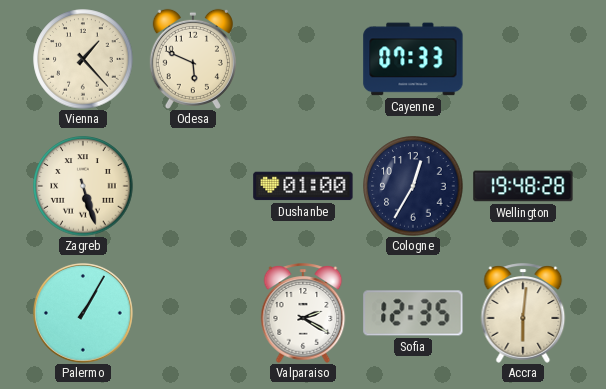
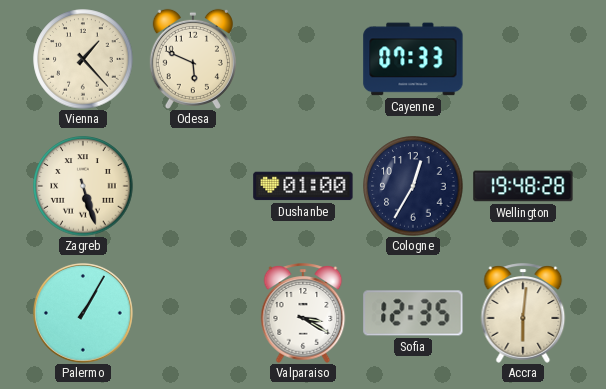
Valparaiso: 2:20 -> 3:20
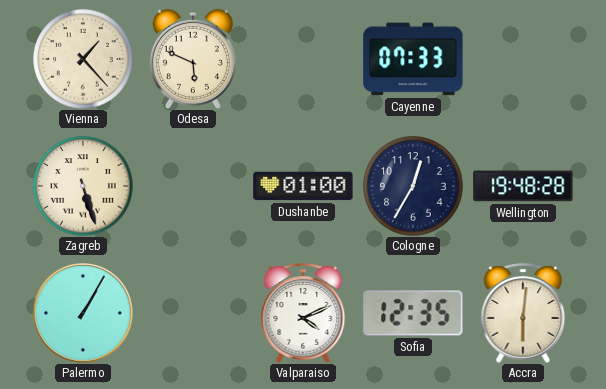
Valparaiso: 3:20 -> 4:11
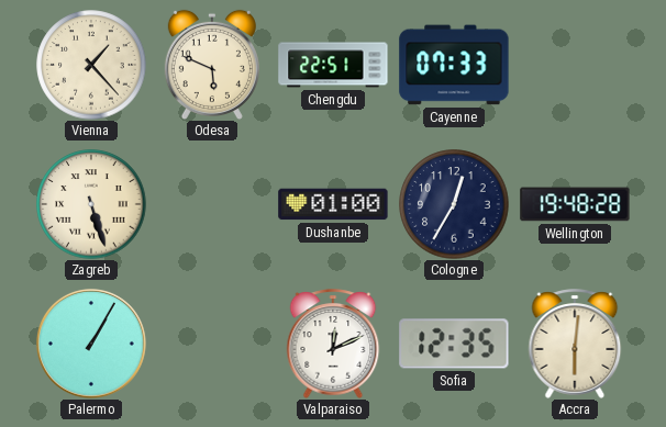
Chengdu: none -> 22:51
Valparaiso: 4:11 -> 12:11
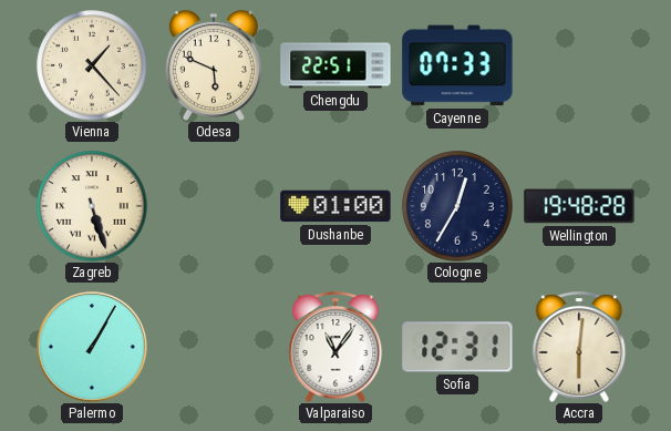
Valparaiso: 12:11 -> 11:06
Sofia: 12:35 -> 12:31
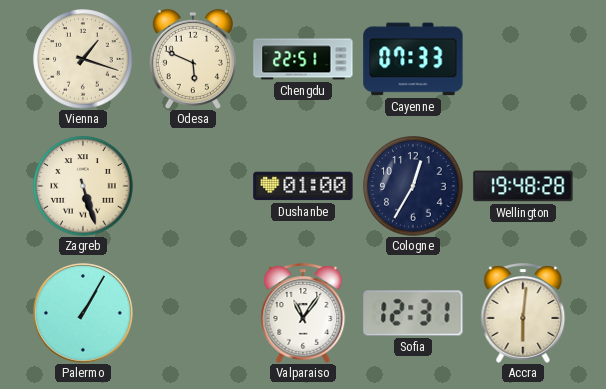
Vienna: 1:23 -> 1:18
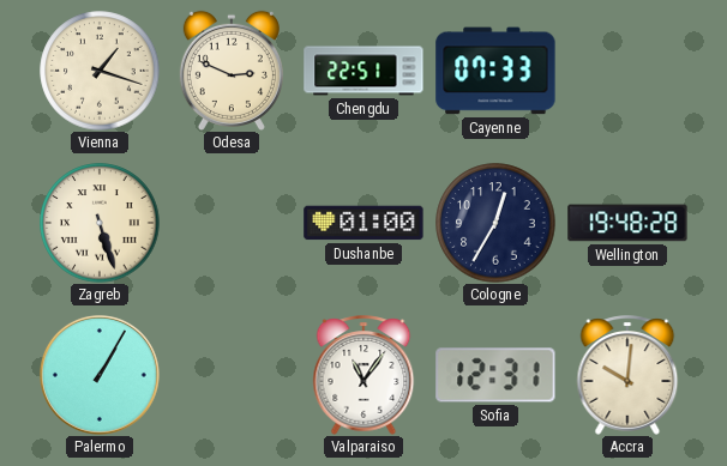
Odesa: 5:49 -> 2:49
Accra: 6:01 -> 10:01
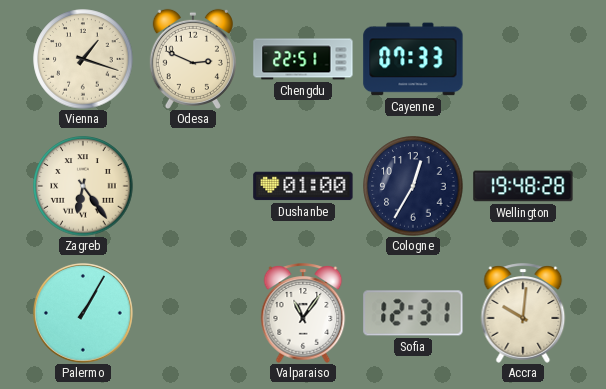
Zagreb: 5:27 -> 6:24
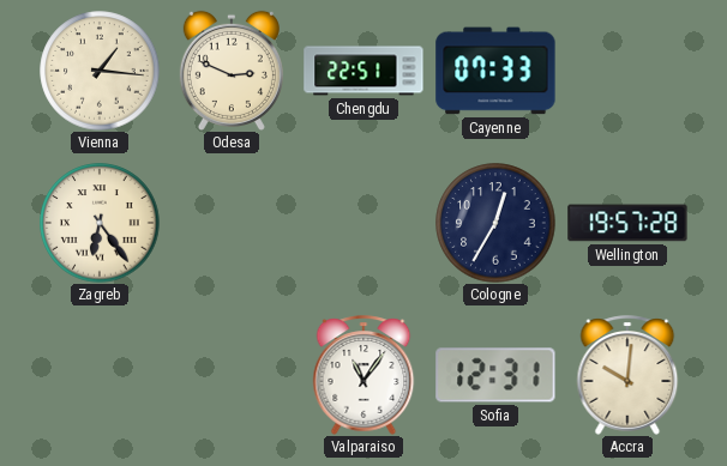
Vienna: 1:18 -> 1:16
Dushanbe: 01:00 -> none
Wellington: 19:48 -> 19:57
Palermo: 1:05 -> none
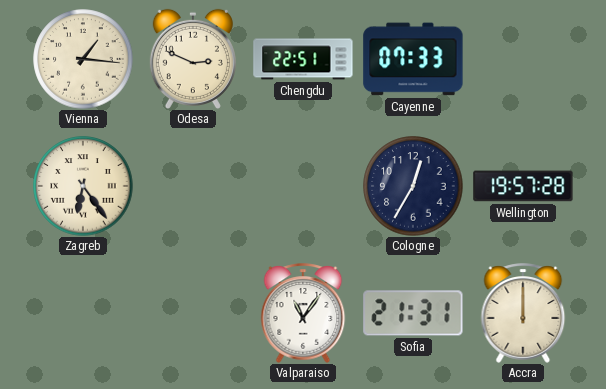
Sofia: 12:31 -> 21:31
Accra: 10:01 -> 12:00
